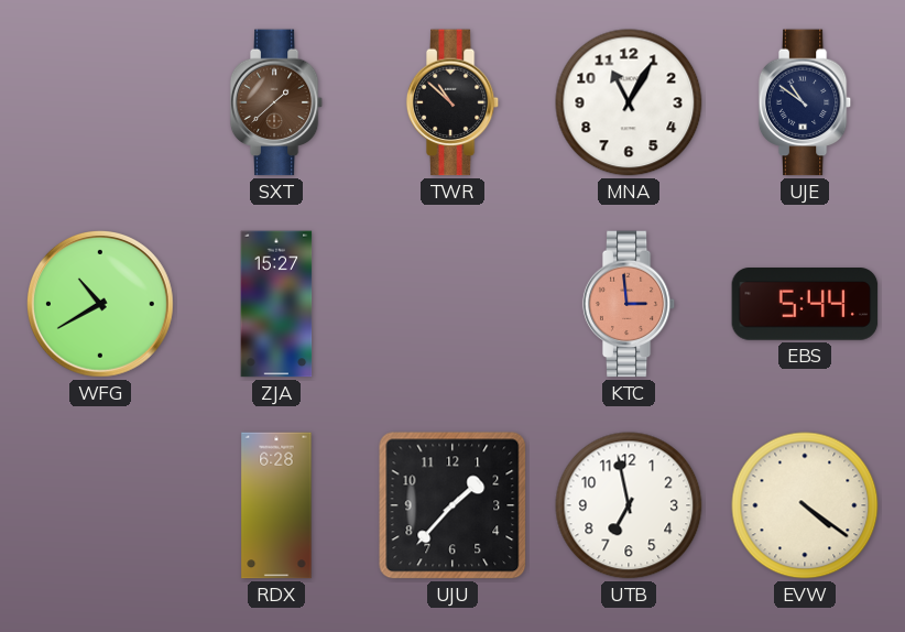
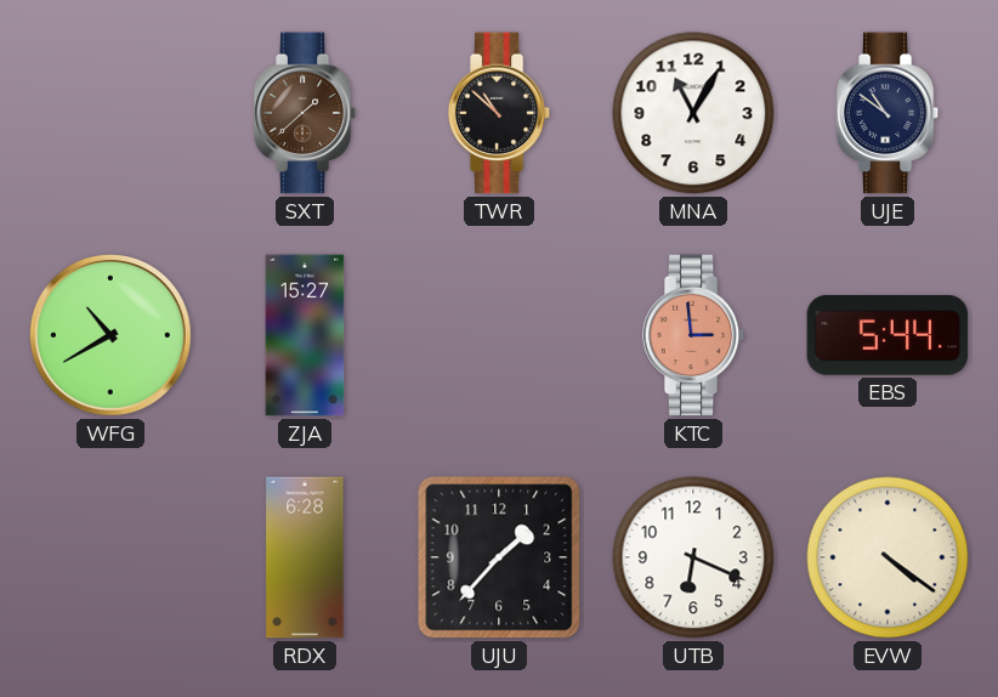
UTB: 6:58 -> 6:19
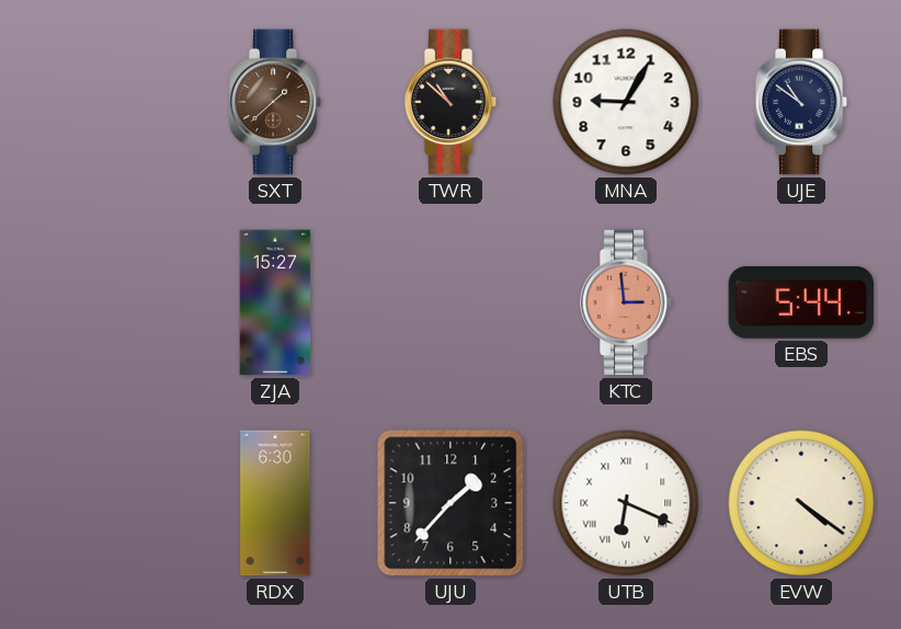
MNA: 11:05 -> 9:05
WFG: 10:40 -> none
RDX: 6:28 -> 6:30
UTB numerals: Arabic -> Roman
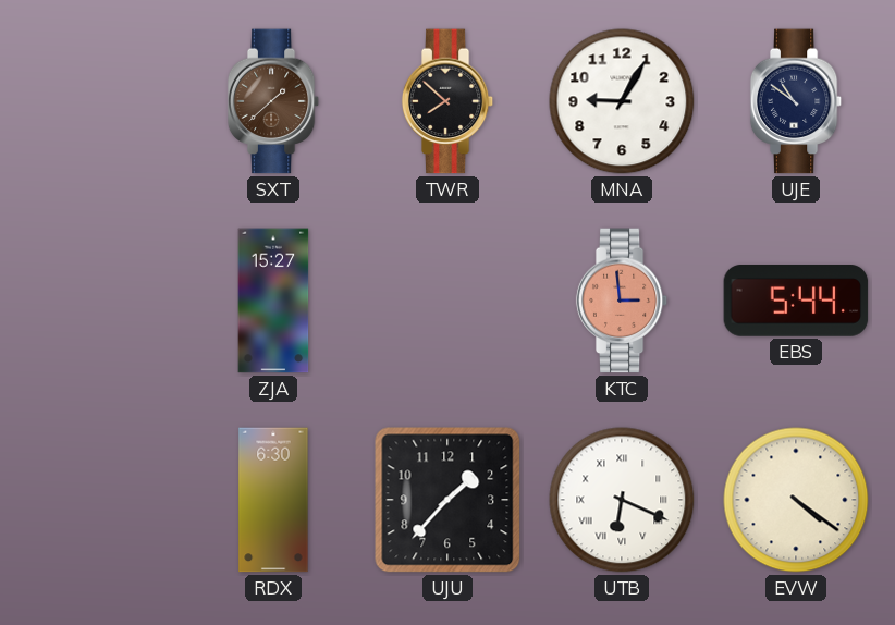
TWR: 10:52 -> 7:52
